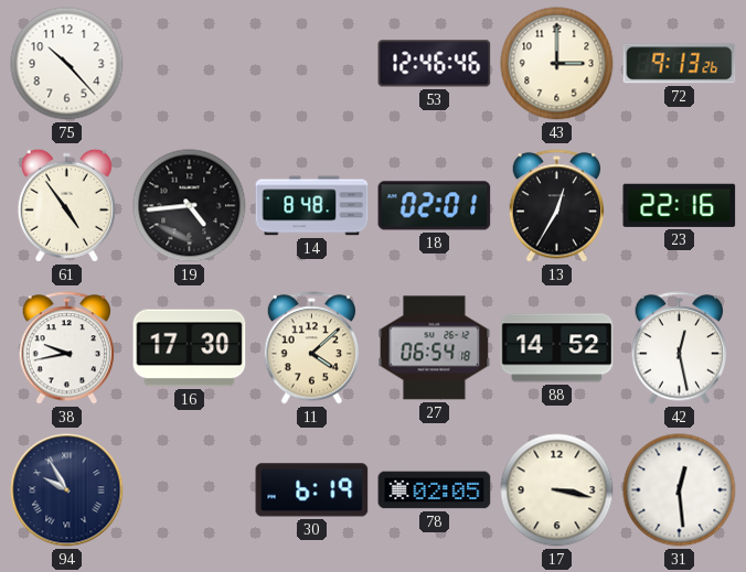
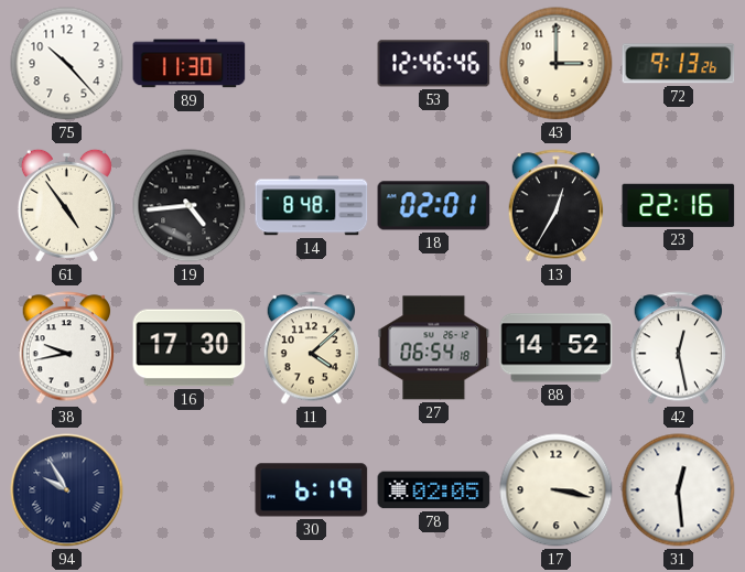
89: none -> 11:30
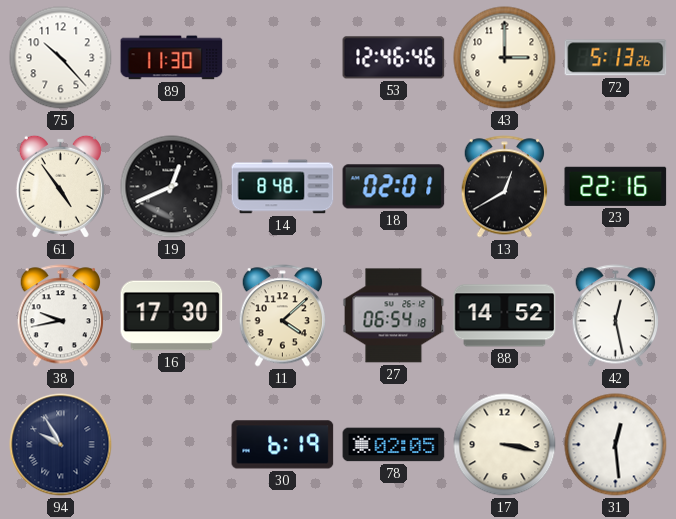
72: 9:13 -> 5:13
19: 4:44 -> 12:41
13: 12:35 -> 12:40
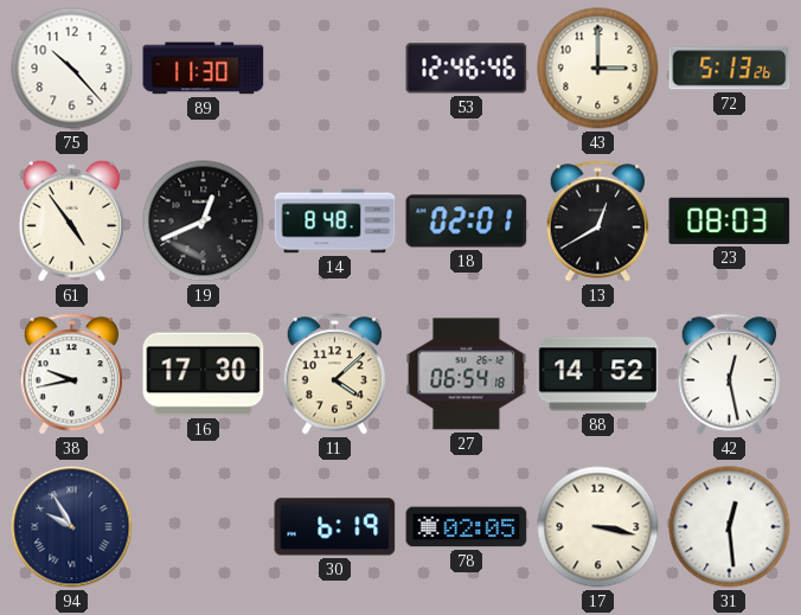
23: 22:16 -> 08:03
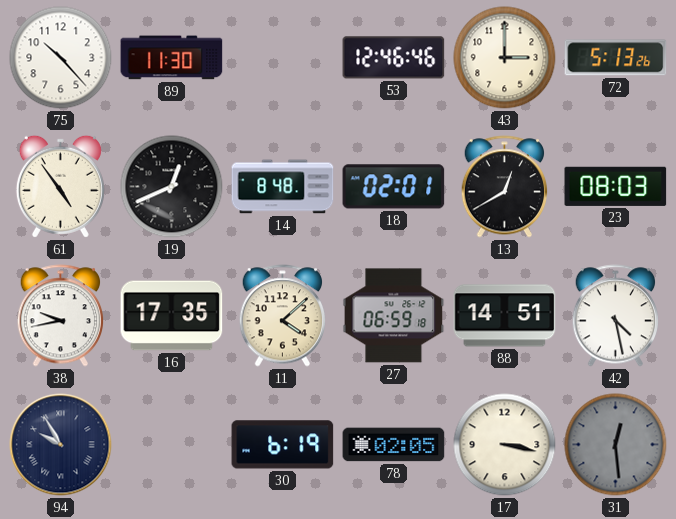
16: 17:30 -> 17:35
27: 06:54 -> 06:59
88: 14:52 -> 14:51
42: 12:28 -> 4:28
31 dial: white -> grey
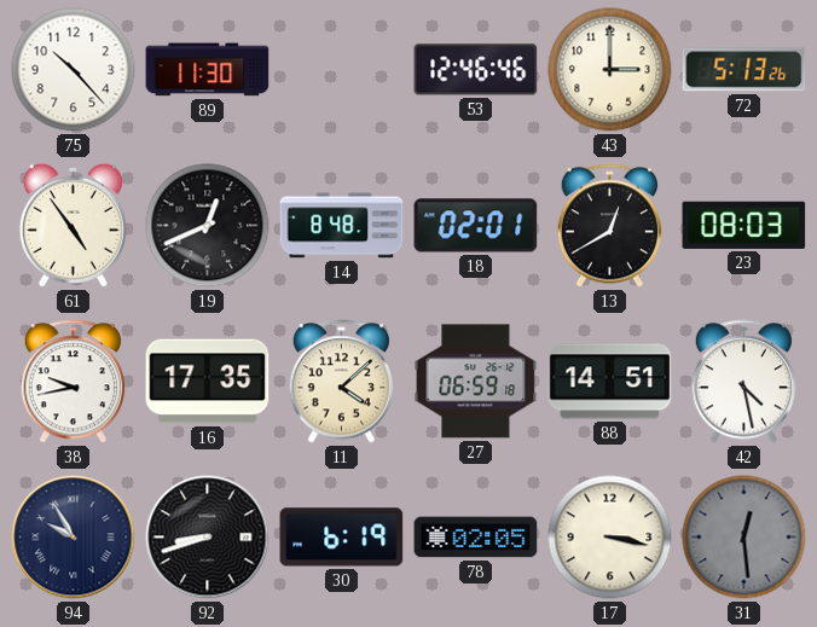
92: none -> 8:42
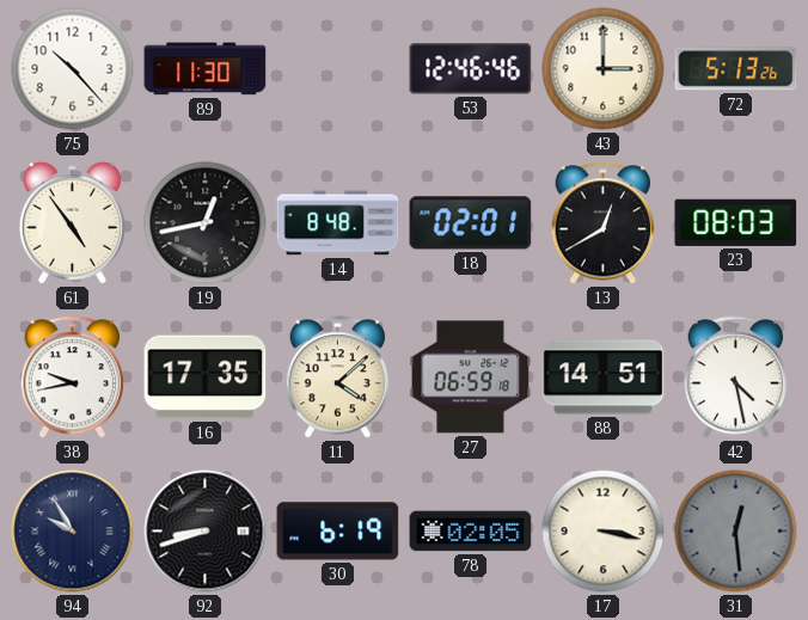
19: 12:41 -> 12:43
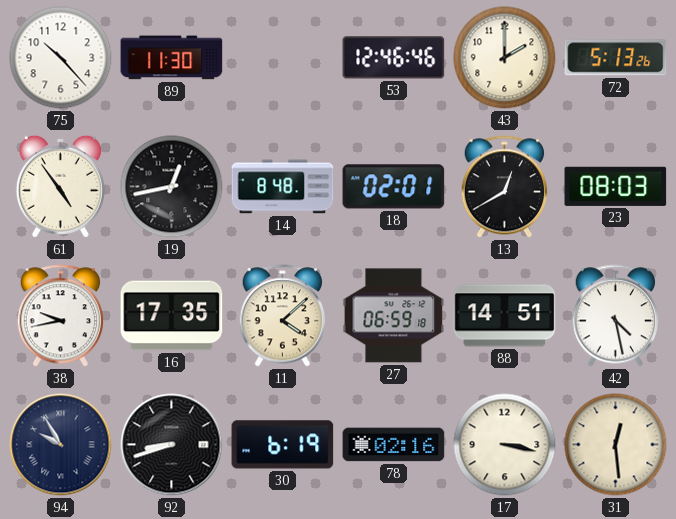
43: 3:00 -> 2:00
78: 02:05 -> 02:16
31 dial: grey -> cream
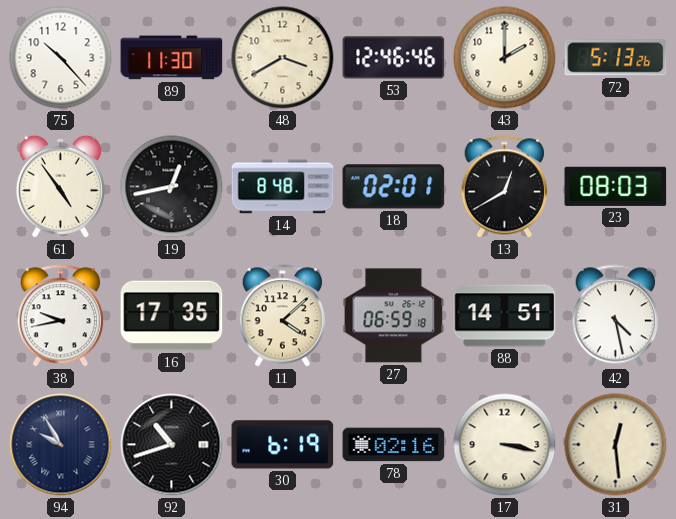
48: none -> 3:40
92: 8:42 -> 10:42
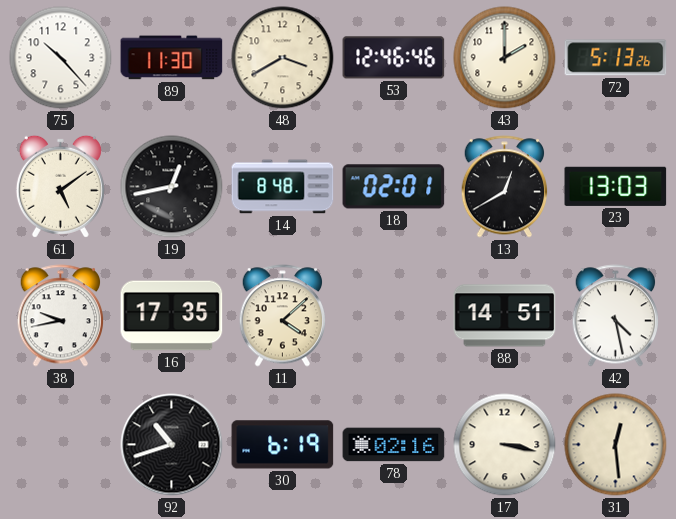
61: 4:54 -> 5:09
23: 08:03 -> 13:03
27: 06:59 -> none
94: 9:55 -> none
